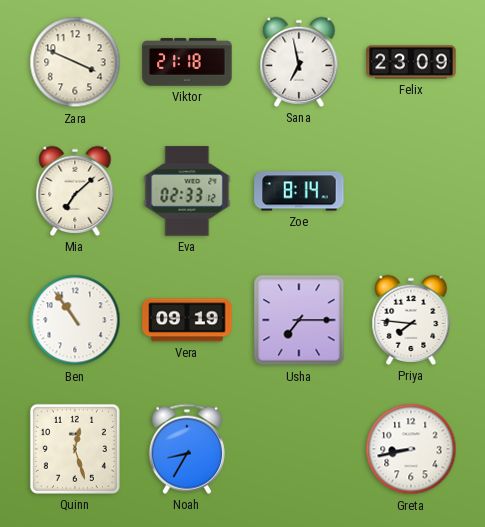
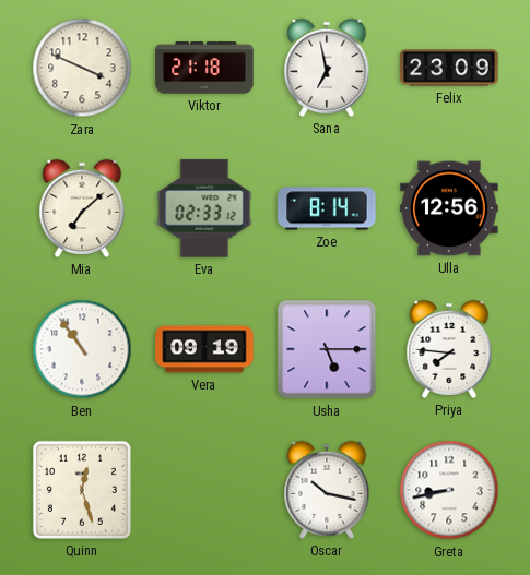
Ulla: none -> 12:56
Usha: 7:15 -> 5:15
Noah: 8:35 -> none
Oscar: none -> 10:17
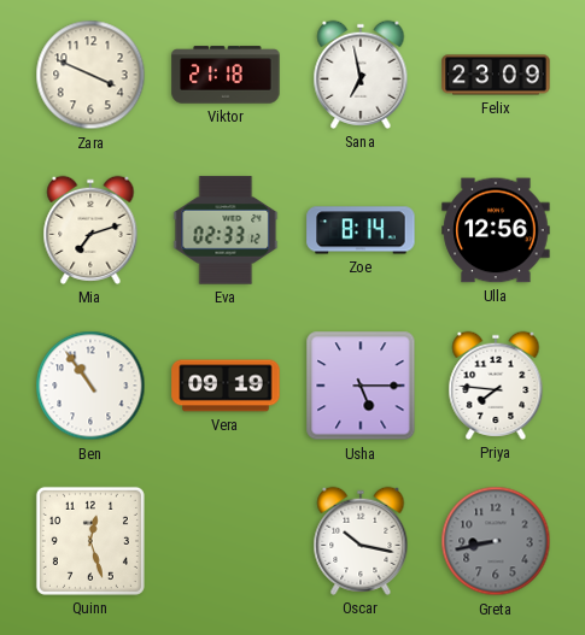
Mia: 7:08 -> 7:12
Greta dial: white -> grey
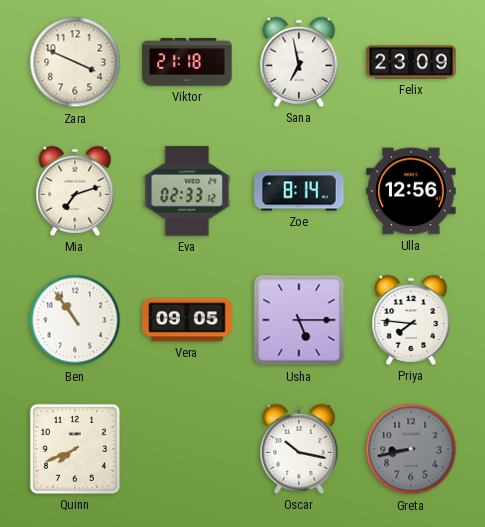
Vera: 09:19 -> 09:05
Quinn: 12:27 -> 7:41
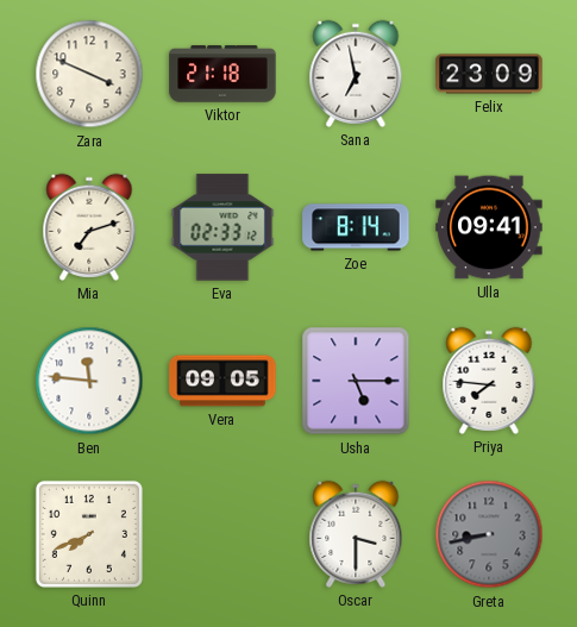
Ulla: 12:56 -> 09:41
Ben: 10:54 -> 11:46
Oscar: 10:17 -> 3:30
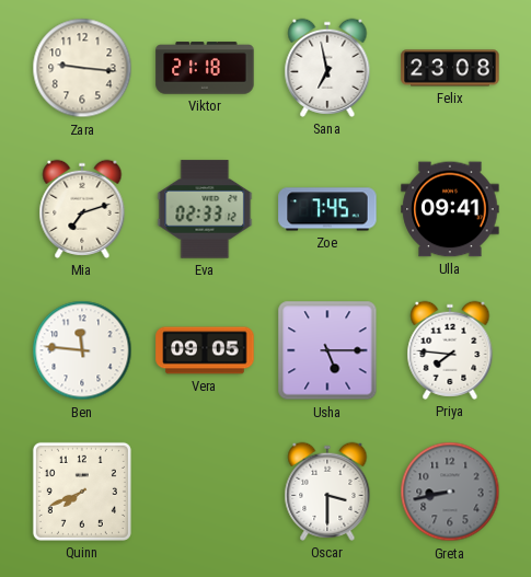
Zara: 3:49 -> 9:16
Felix: 23:09 -> 23:08
Zoe: 8:14 -> 7:45
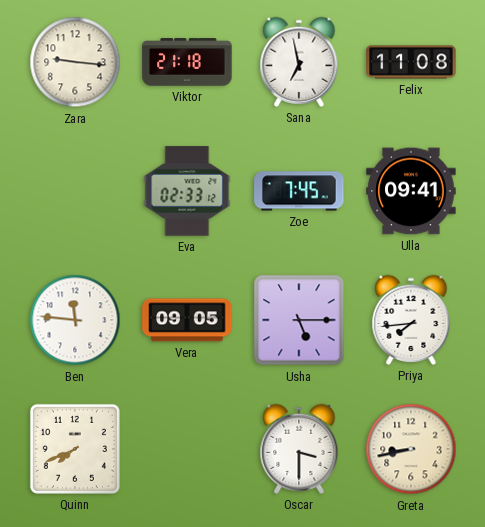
Felix: 23:08 -> 11:08
Mia: 7:12 -> none
Priya: 7:46 -> 7:44
Greta dial: grey -> cream
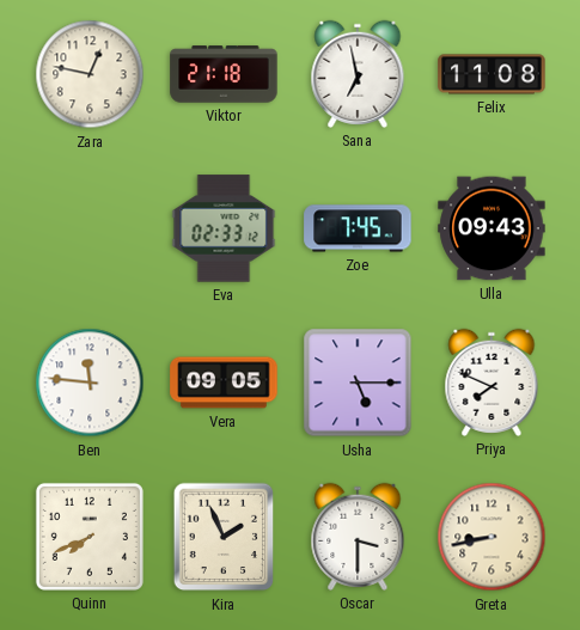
Zara: 9:16 -> 12:47
Ulla: 09:41 -> 09:43
Priya: 7:44 -> 7:49
Kira: none -> 1:56
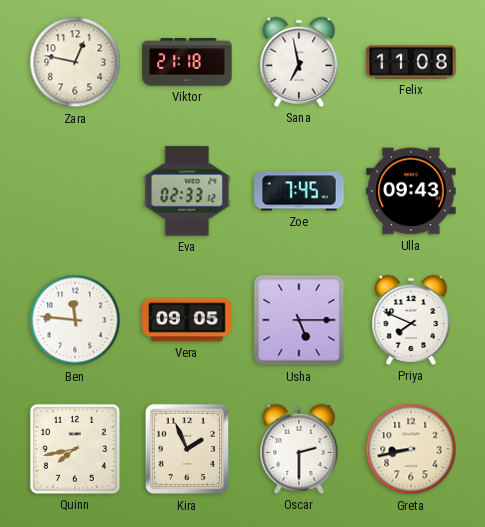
Quinn: 7:41 -> 7:43
Oscar: 3:30 -> 2:30
